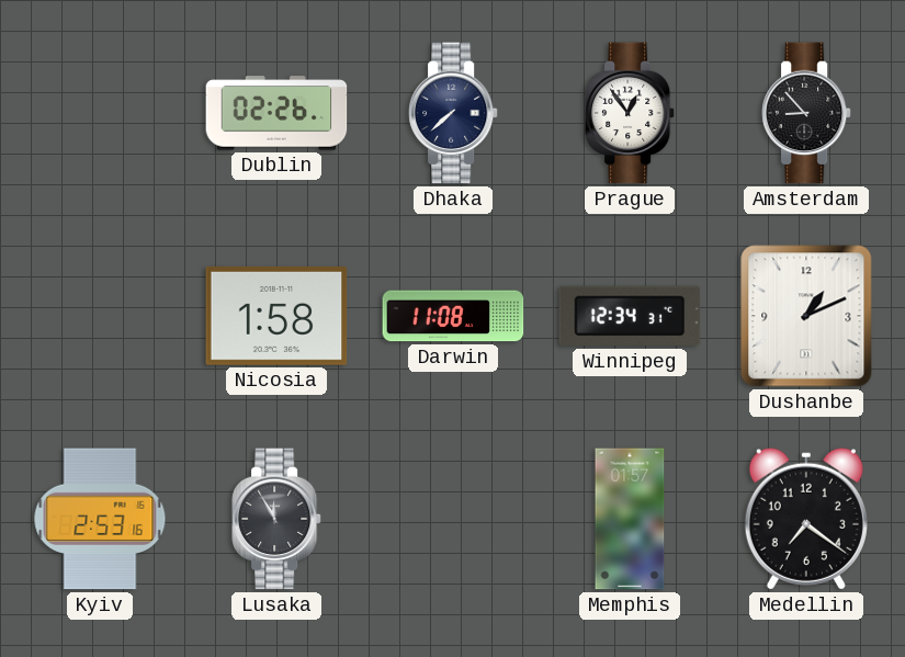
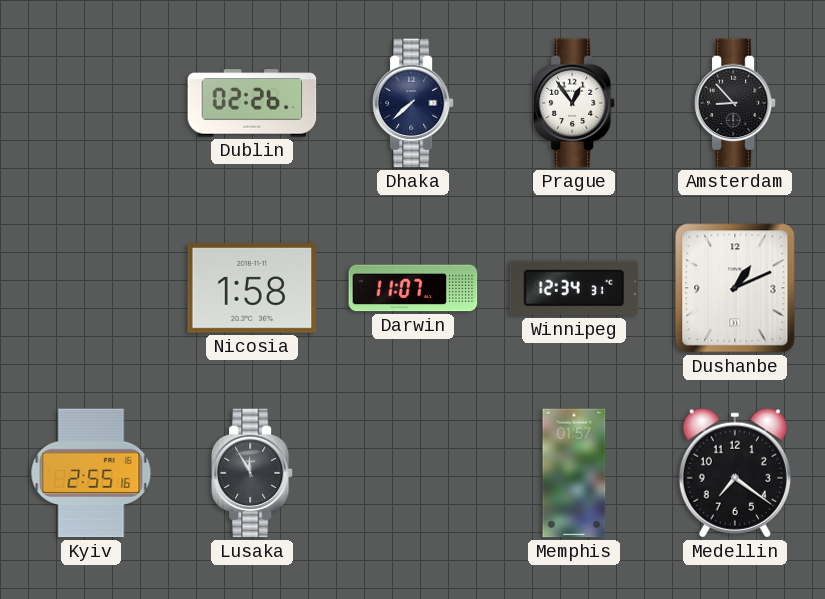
Darwin: 11:08 -> 11:07
Kyiv: 2:53 -> 2:55
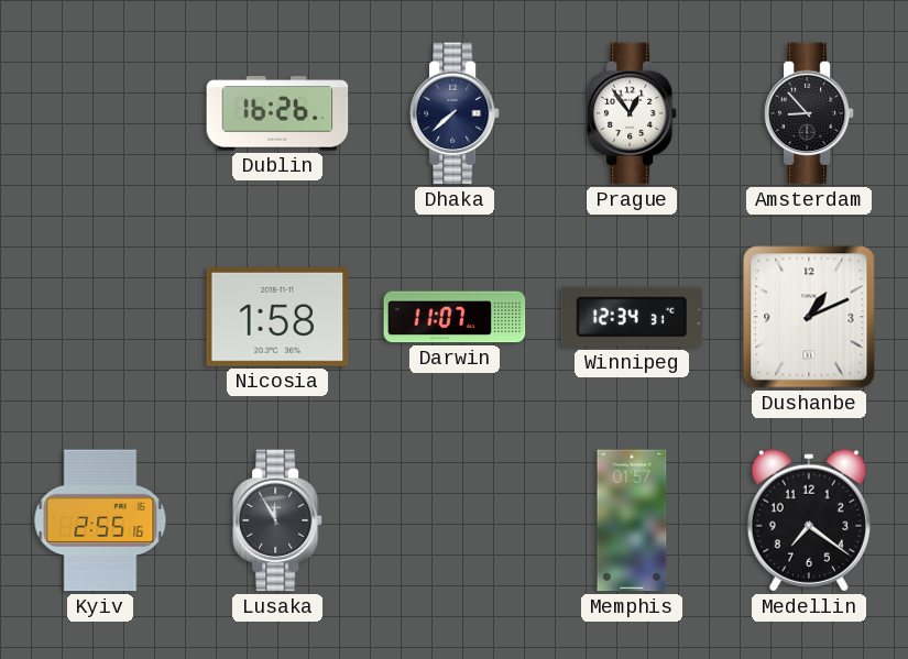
Dublin: 02:26 -> 16:26
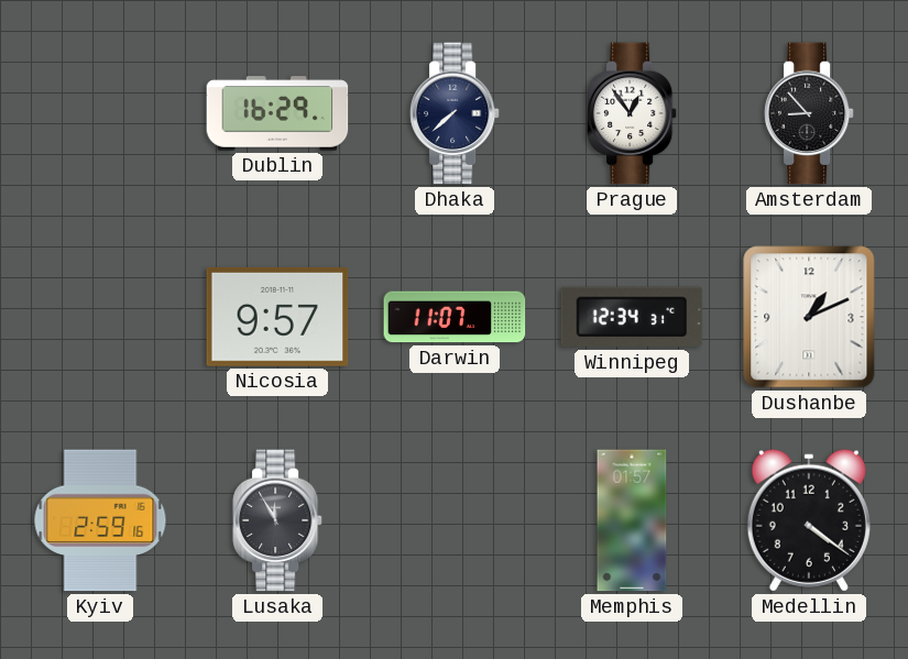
Dublin: 16:26 -> 16:29
Nicosia: 1:58 -> 9:57
Kyiv: 2:55 -> 2:59
Medellin: 7:21 -> 4:21
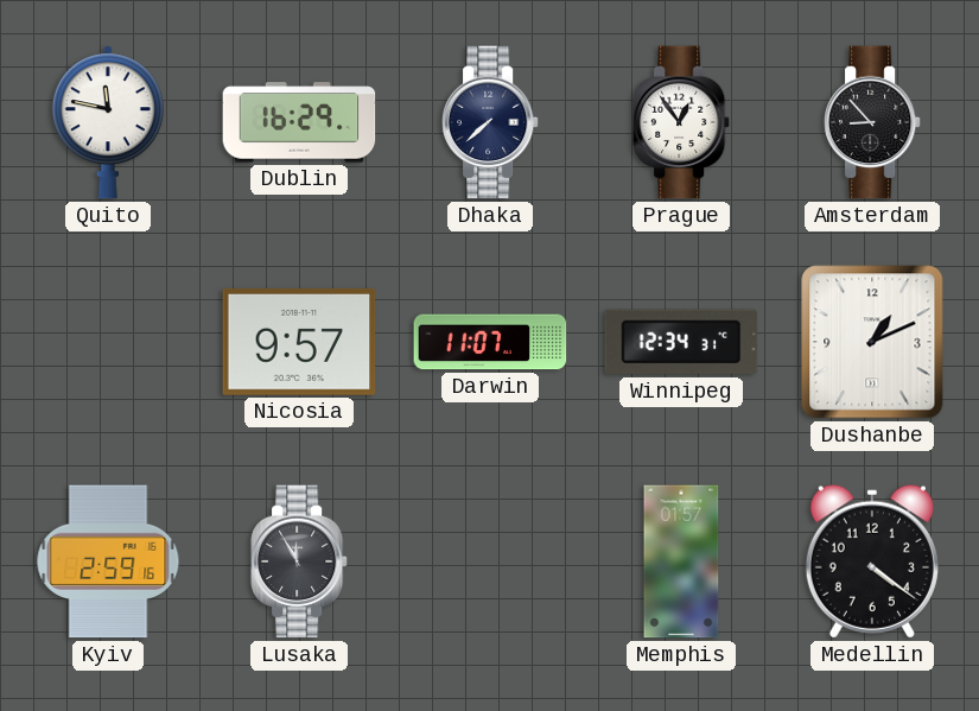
Quito: none -> 11:47
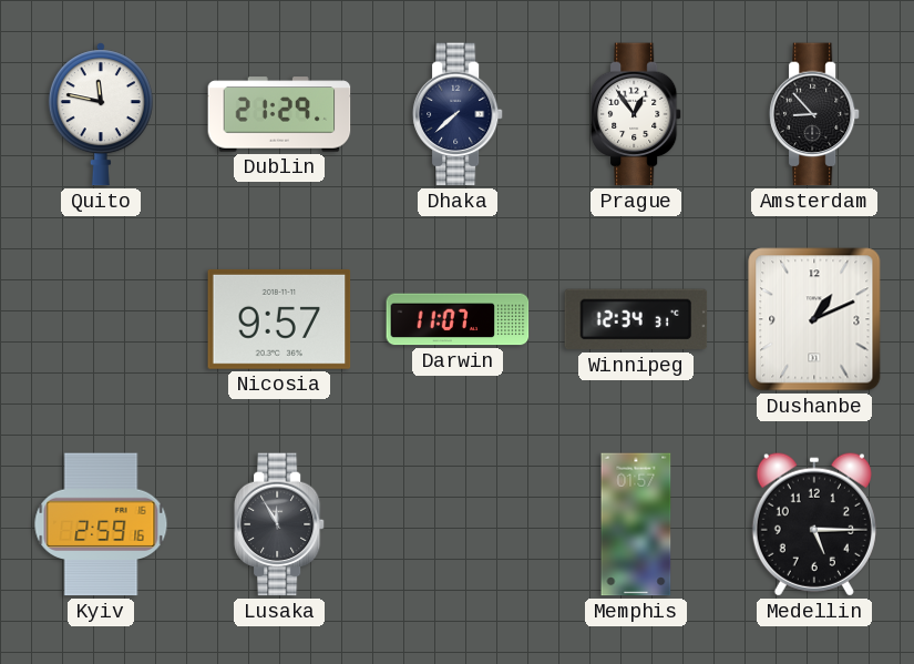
Dublin: 16:29 -> 21:29
Medellin: 4:21 -> 5:15
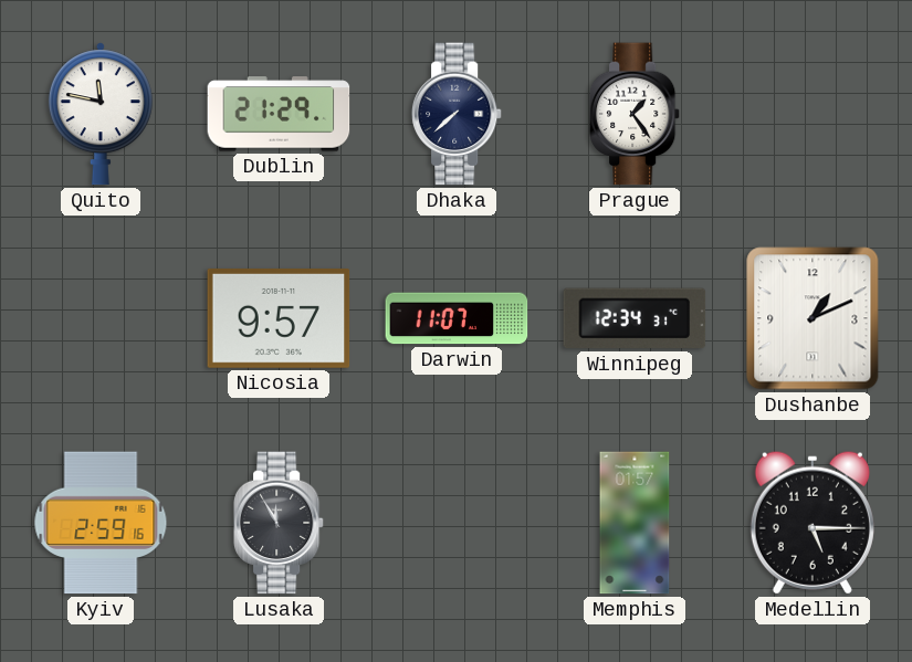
Prague: 12:54 -> 1:24
Amsterdam: 8:53 -> none
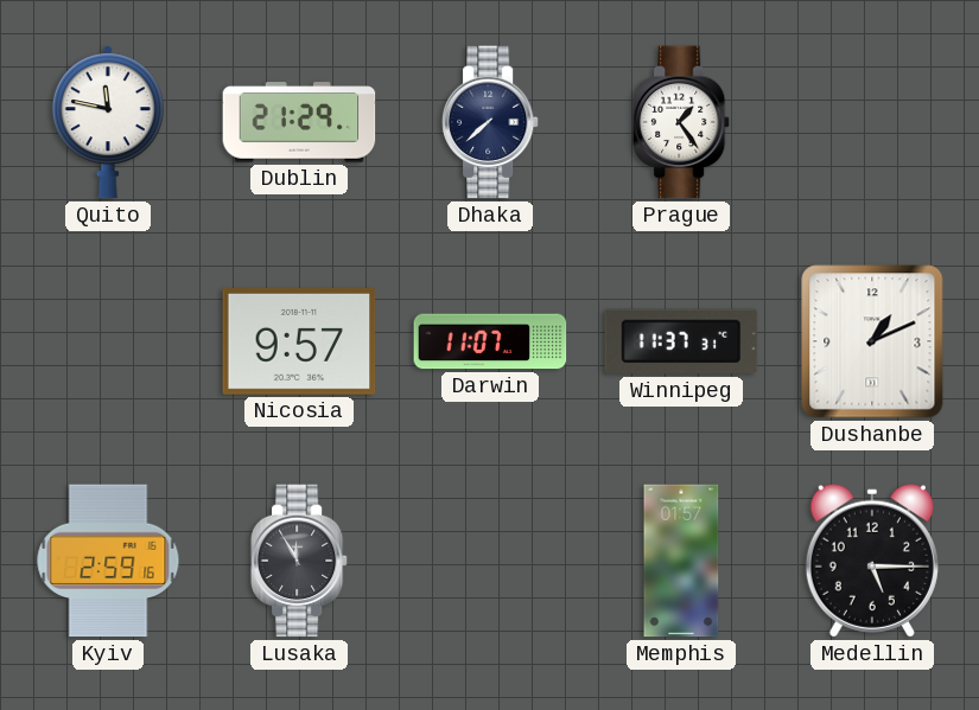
Winnipeg: 12:34 -> 11:37
